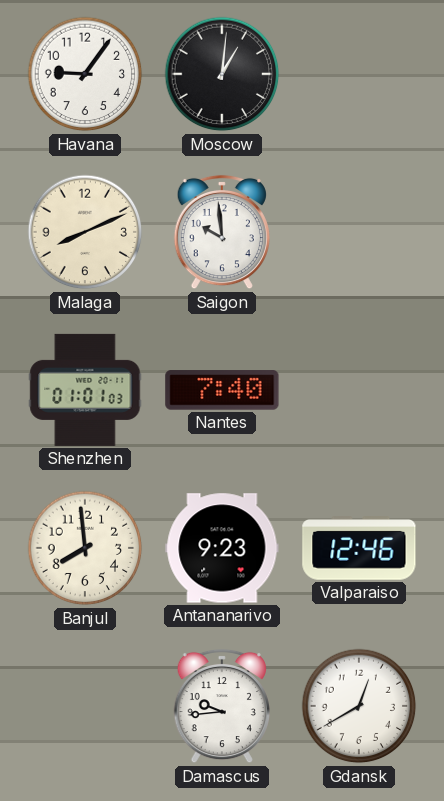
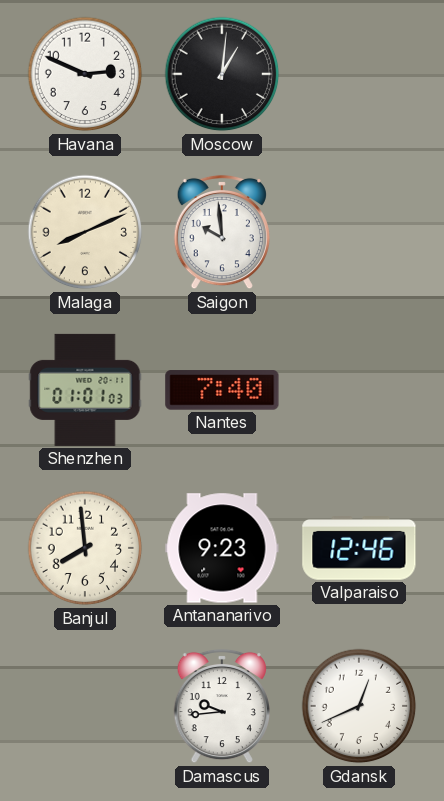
Havana: 9:06 -> 2:49
Gdansk: 12:40 -> 12:41
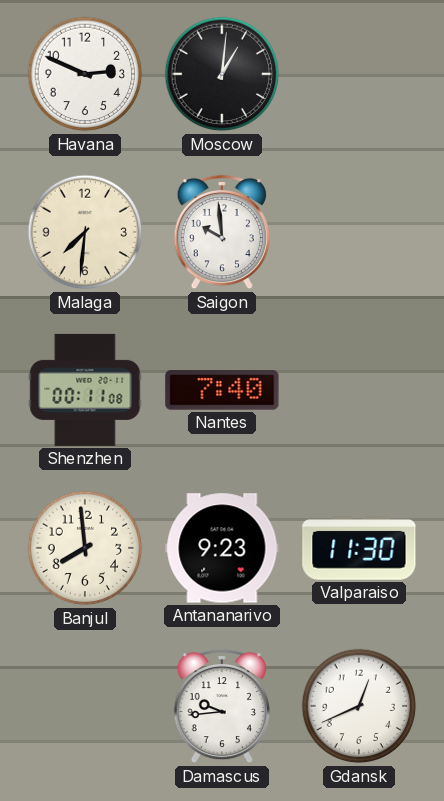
Malaga: 8:11 -> 7:31
Shenzhen: 01:01 -> 00:11
Valparaiso: 12:46 -> 11:30
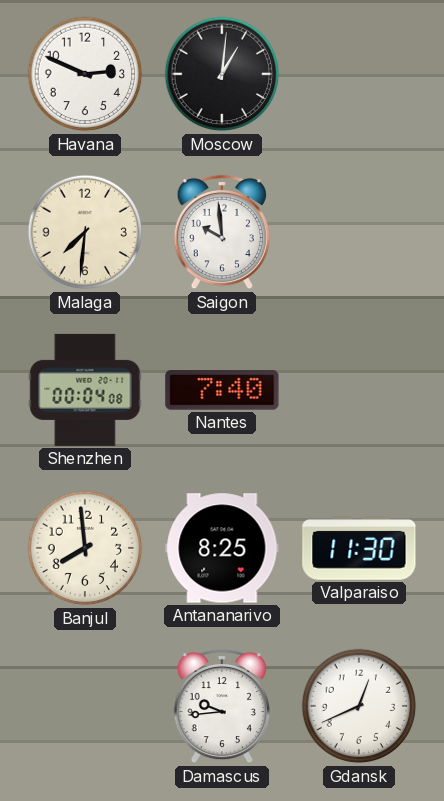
Shenzhen: 00:11 -> 00:04
Antananarivo: 9:23 -> 8:25
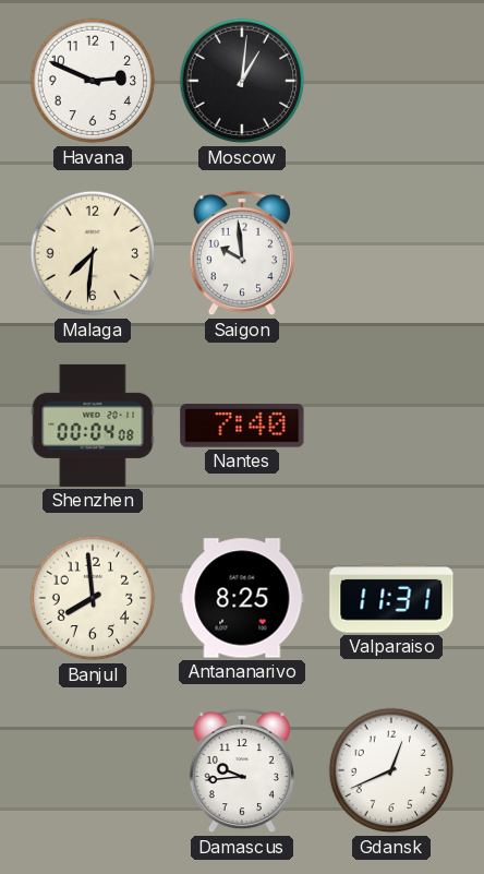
Valparaiso: 11:30 -> 11:31
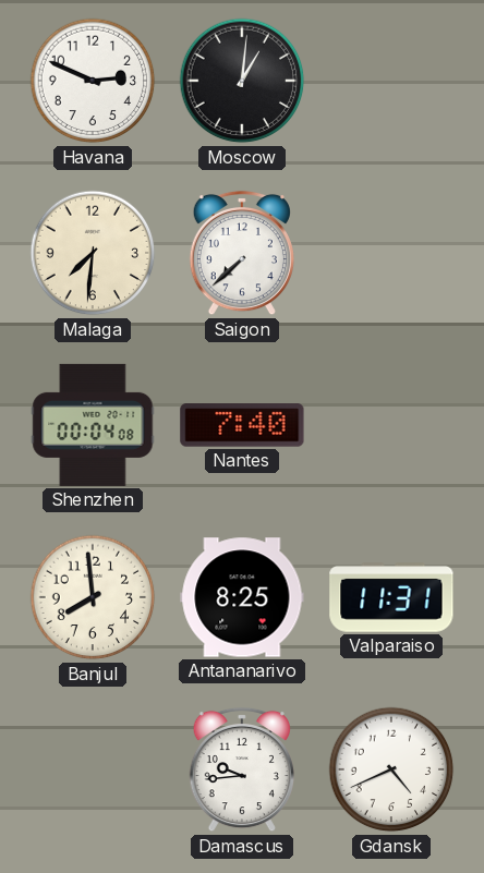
Saigon: 9:59 -> 7:38
Gdansk: 12:41 -> 4:41
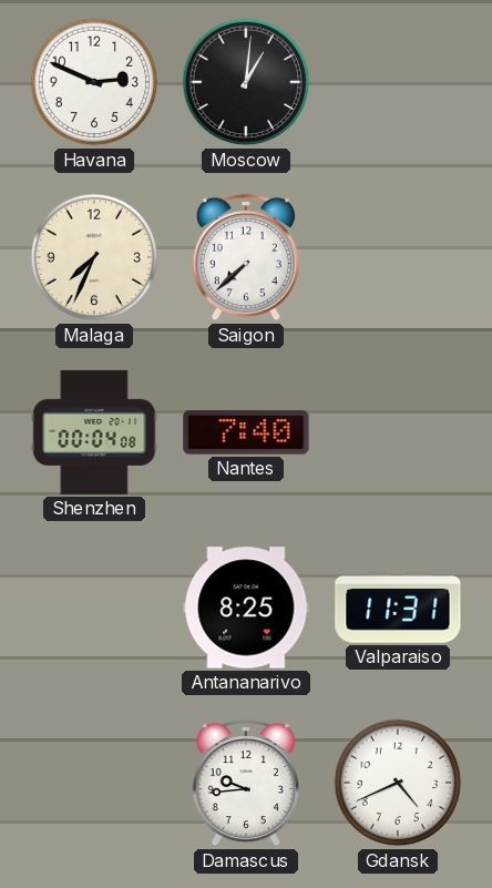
Malaga: 7:31 -> 7:34
Banjul: 7:59 -> none
